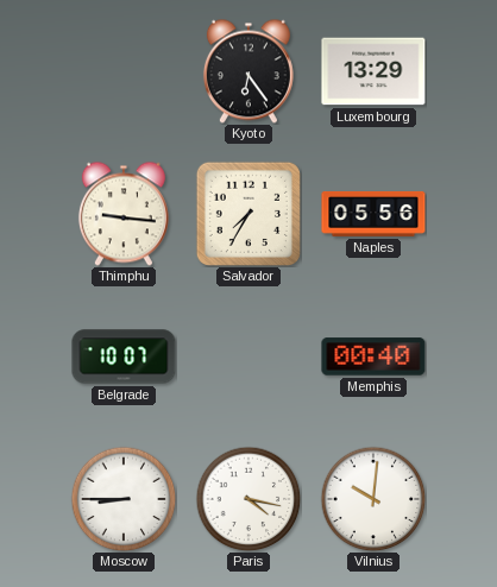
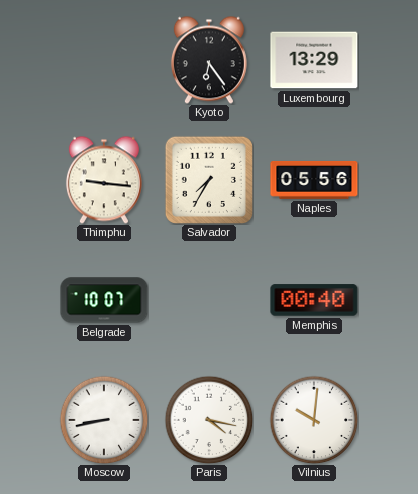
Moscow: 8:45 -> 8:43
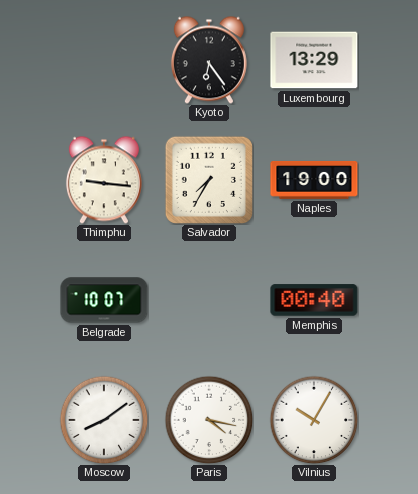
Naples: 05:56 -> 19:00
Moscow: 8:43 -> 8:09
Vilnius: 10:01 -> 10:05
